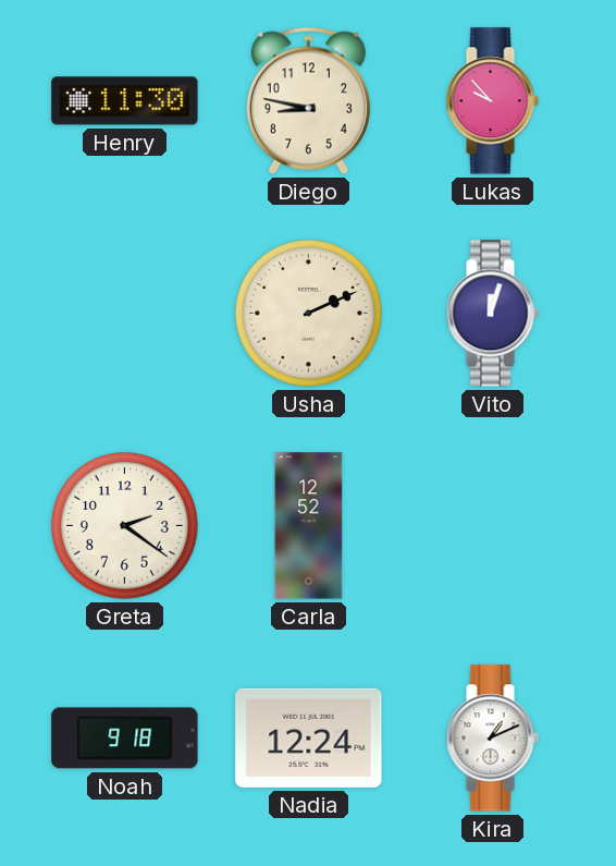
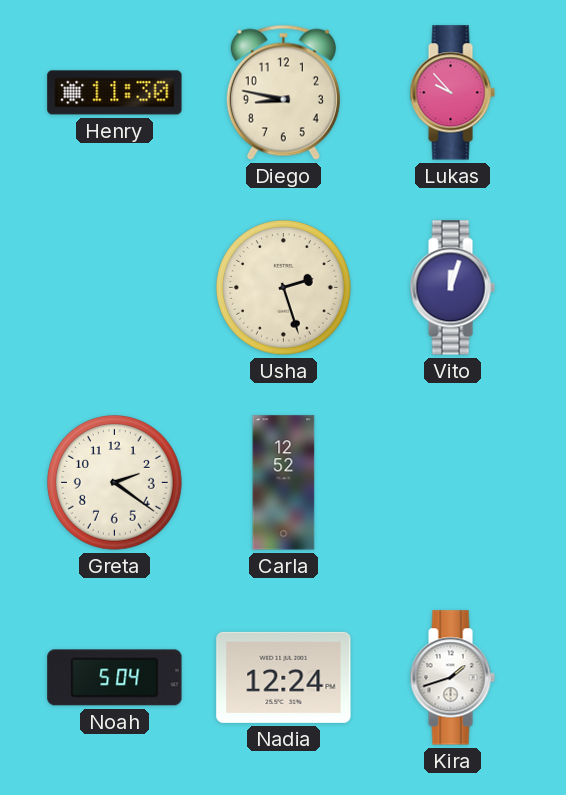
Usha: 2:11 -> 2:27
Noah: 9:18 -> 5:04
Kira: 1:11 -> 1:42
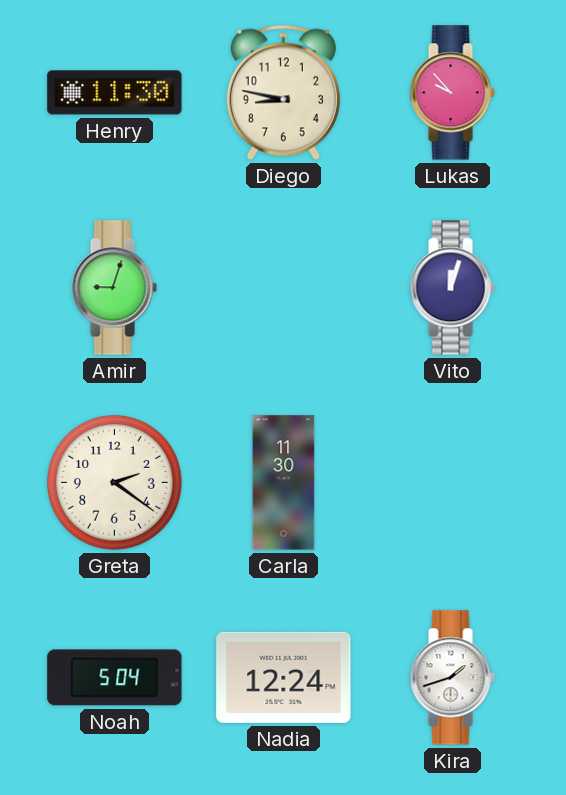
Amir: none -> 9:03
Usha: 2:27 -> none
Carla: 12:52 -> 11:30
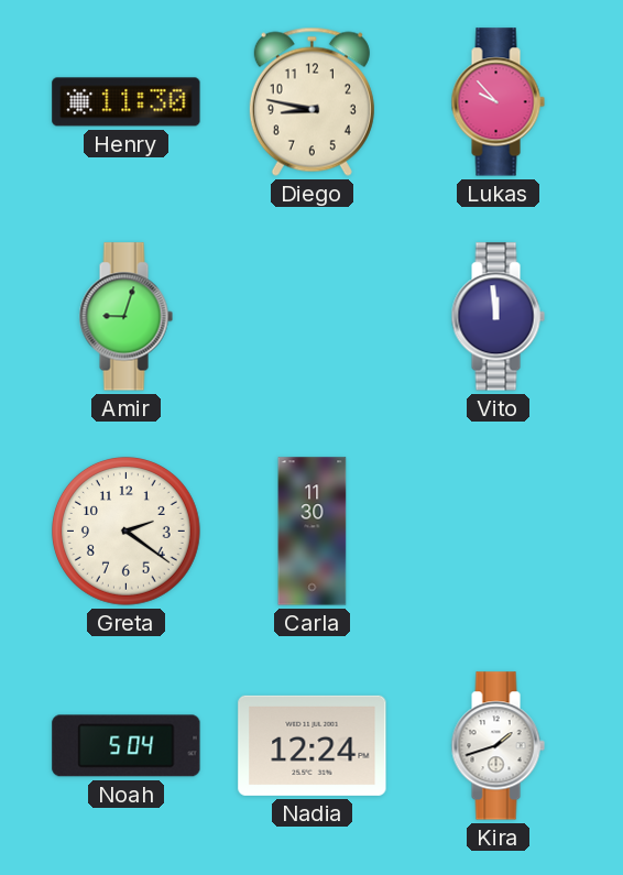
Vito: 12:03 -> 11:59
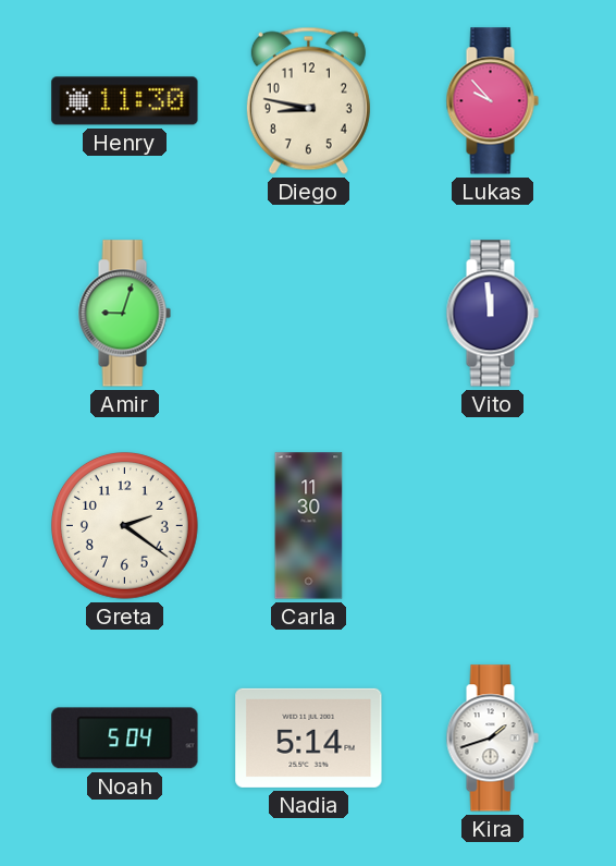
Nadia: 12:24 -> 5:14
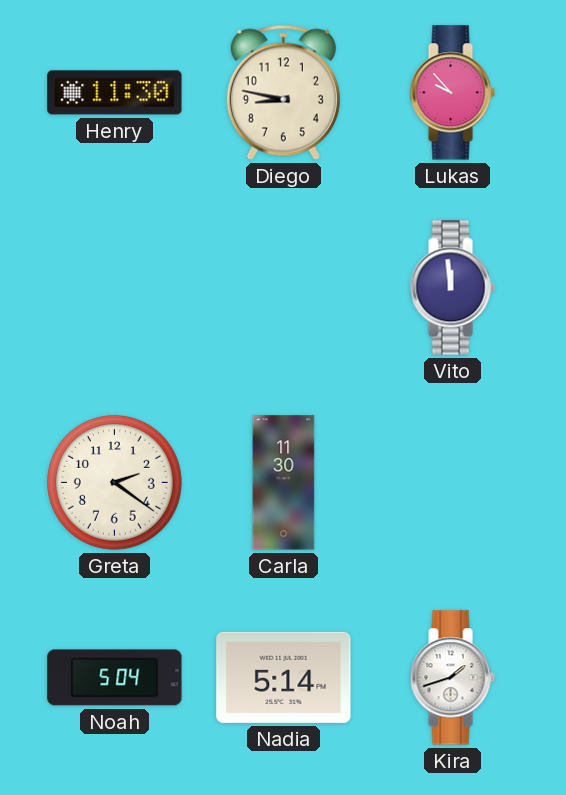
Amir: 9:03 -> none
